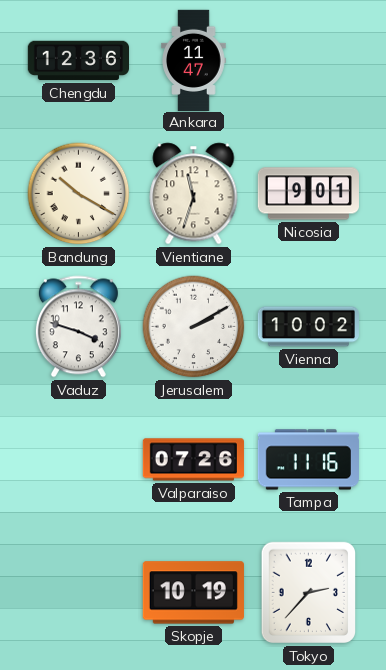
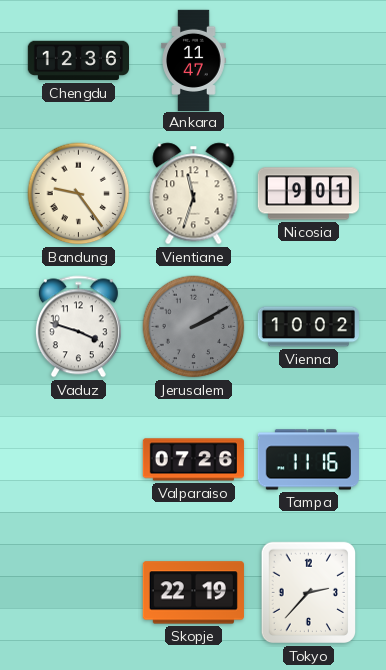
Bandung: 10:20 -> 9:24
Jerusalem dial: white -> grey
Skopje: 10:19 -> 22:19
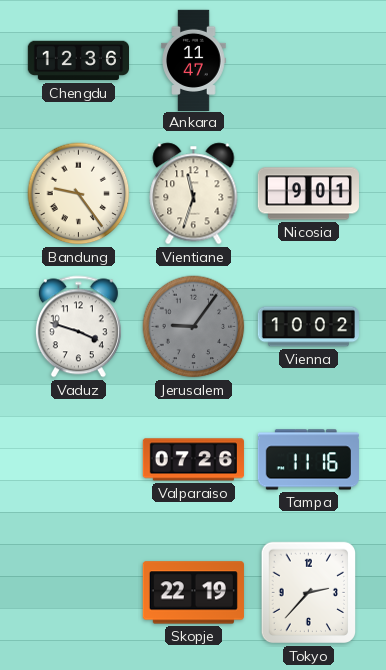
Jerusalem: 2:10 -> 9:06
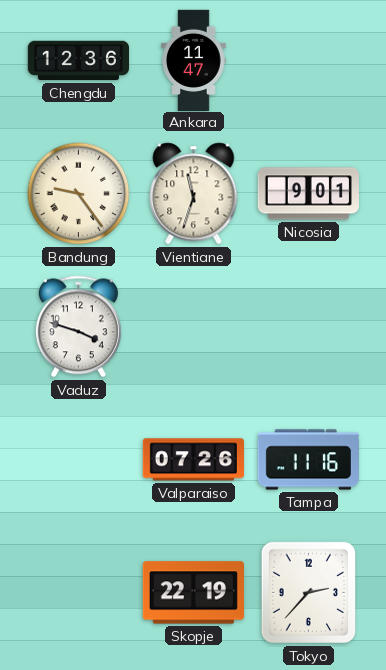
Jerusalem: 9:06 -> none
Vienna: 10:02 -> none
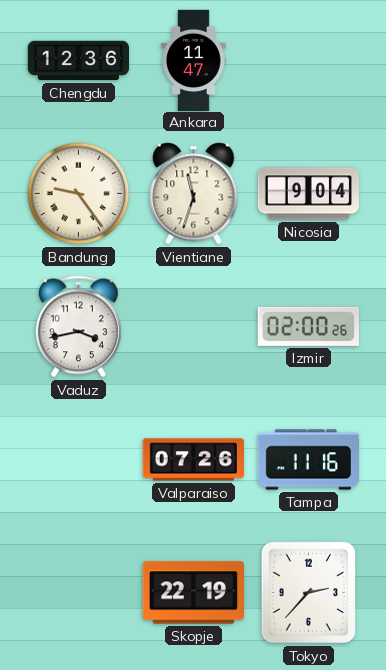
Nicosia: 9:01 -> 9:04
Vaduz: 3:48 -> 3:43
Izmir: none -> 02:00
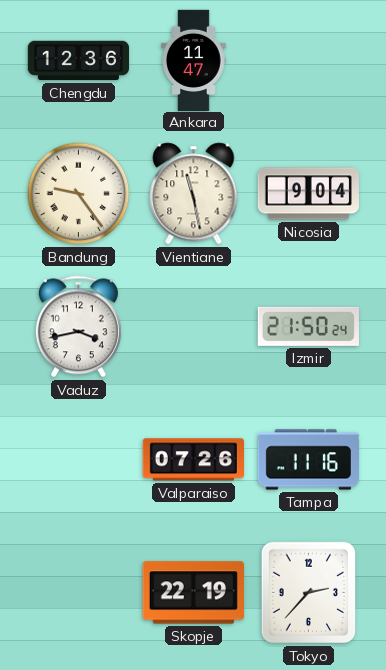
Vientiane: 11:33 -> 11:28
Izmir: 02:00 -> 21:50
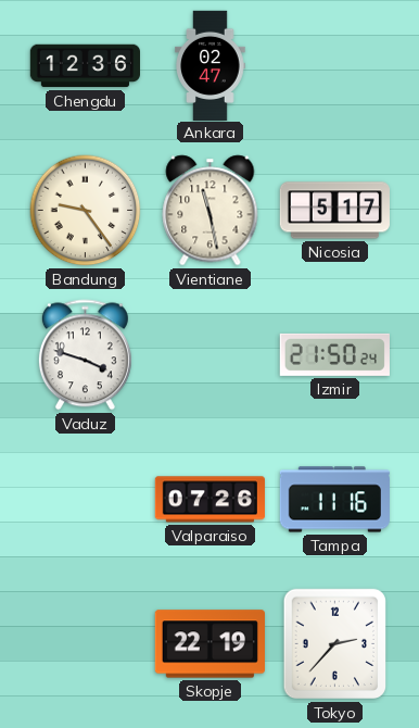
Ankara: 11:47 -> 02:47
Nicosia: 9:04 -> 5:17
Vaduz: 3:43 -> 3:48
